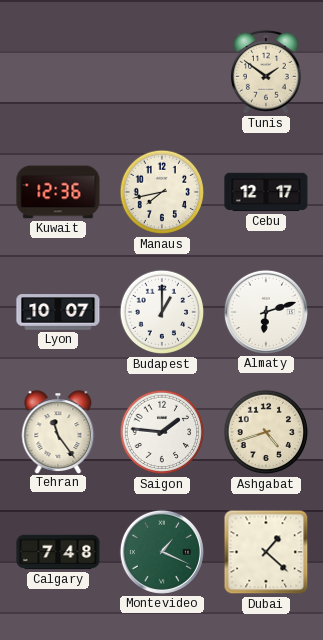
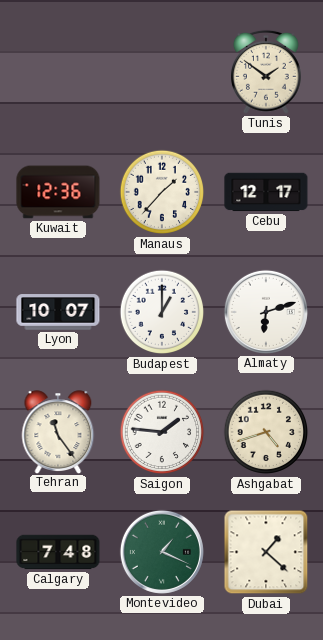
Manaus: 7:43 -> 1:37
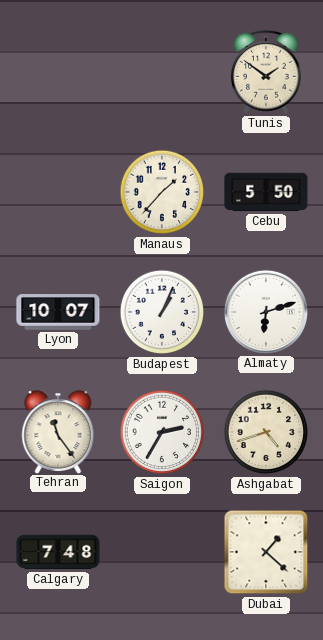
Kuwait: 12:36 -> none
Cebu: 12:17 -> 5:50
Budapest: 1:00 -> 1:04
Saigon: 1:46 -> 2:35
Montevideo: 1:19 -> none
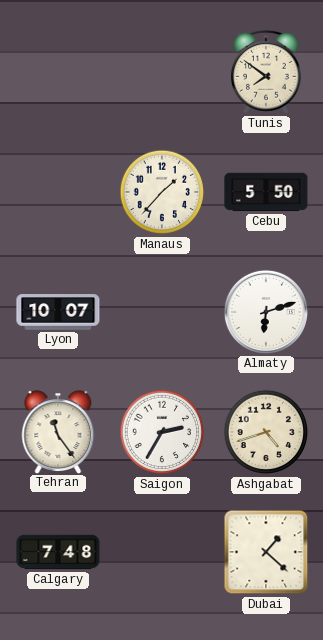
Tunis: 1:51 -> 7:51
Budapest: 1:04 -> none
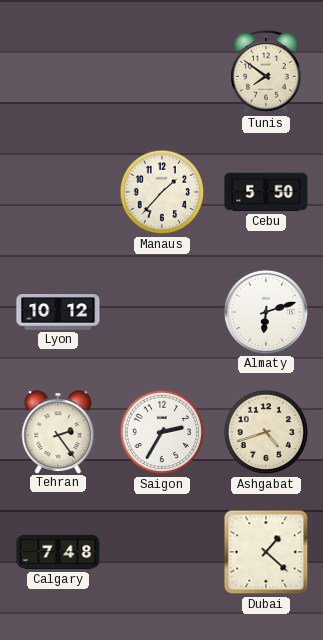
Lyon: 10:07 -> 10:12
Tehran: 11:24 -> 2:24
